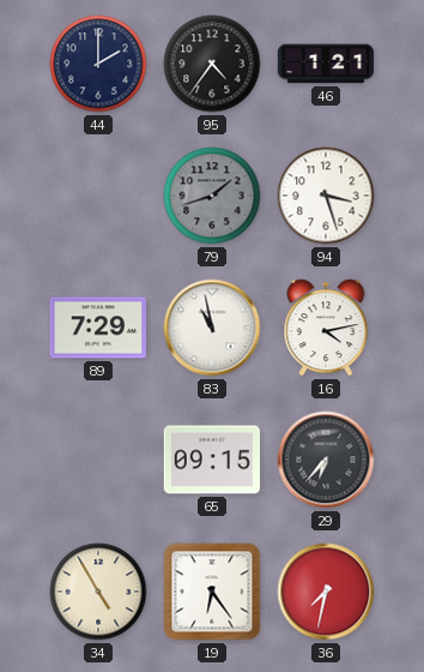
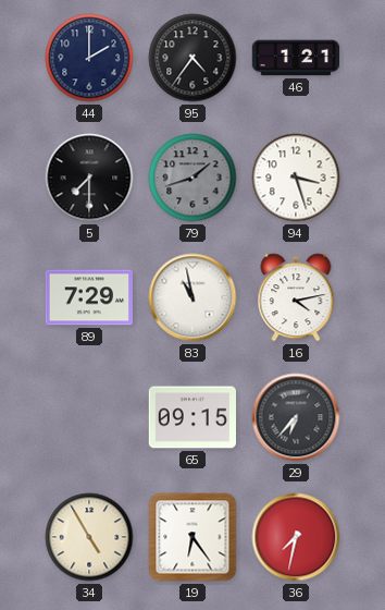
5: none -> 7:30
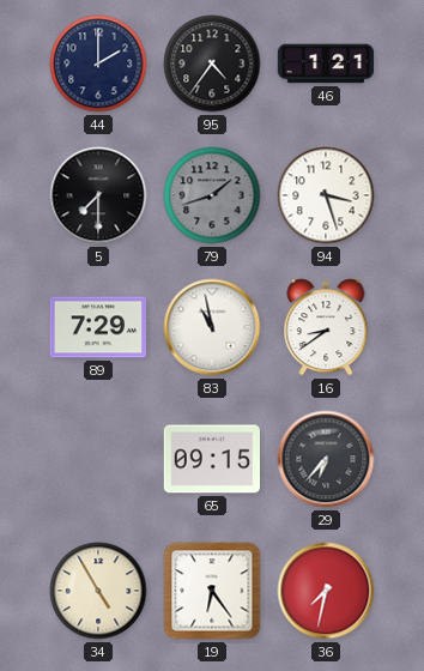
16: 4:13 -> 8:39
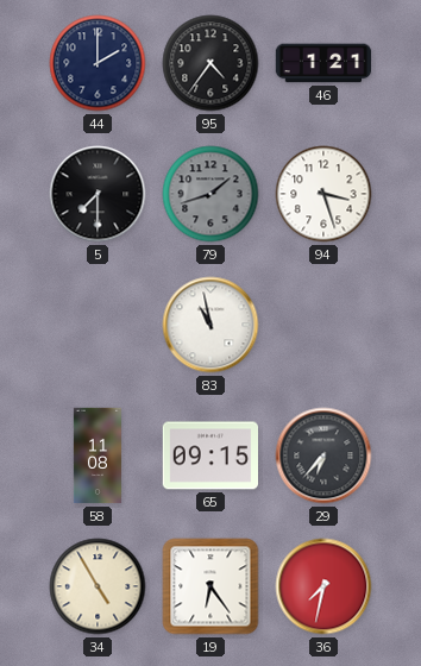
89: 7:29 -> none
16: 8:39 -> none
58: none -> 11:08
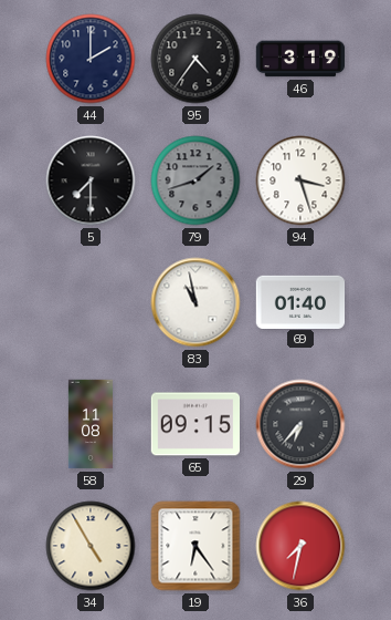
46: 1:21 -> 3:19
69: none -> 01:40
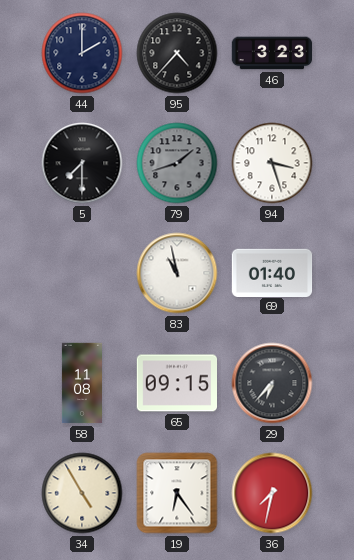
95: 4:36 -> 4:37
46: 3:19 -> 3:23
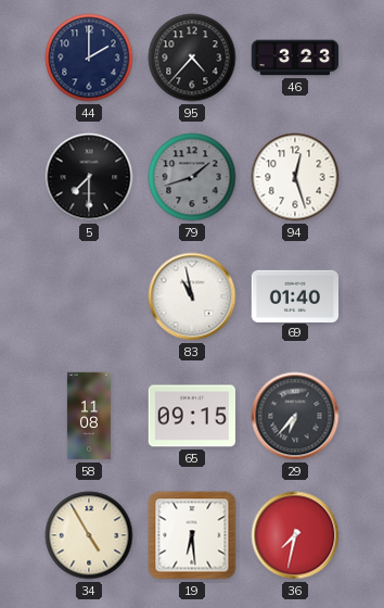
94: 3:27 -> 12:27
19: 6:24 -> 6:29
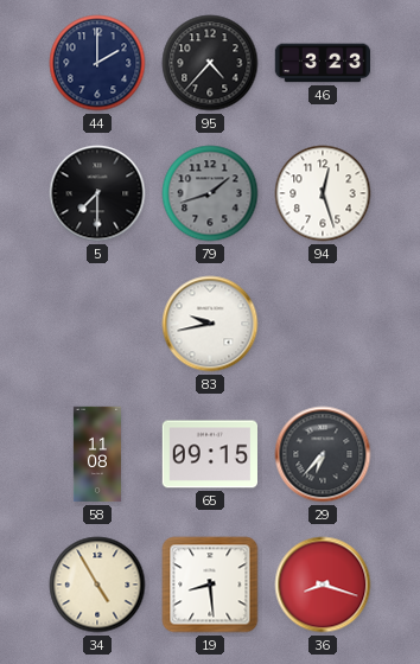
83: 10:58 -> 9:43
69: 01:40 -> none
19: 6:29 -> 8:29
36: 7:32 -> 8:18
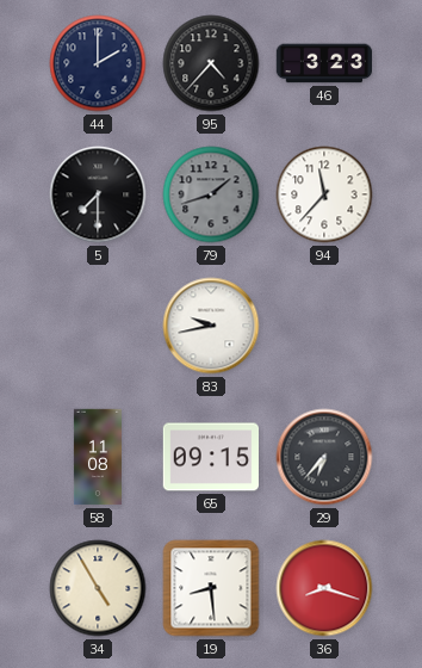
94: 12:27 -> 11:37
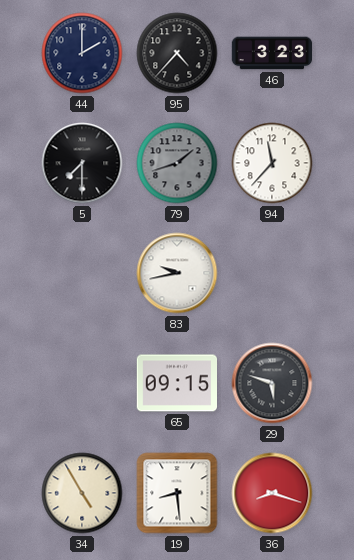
58: 11:08 -> none
29: 6:37 -> 5:48
